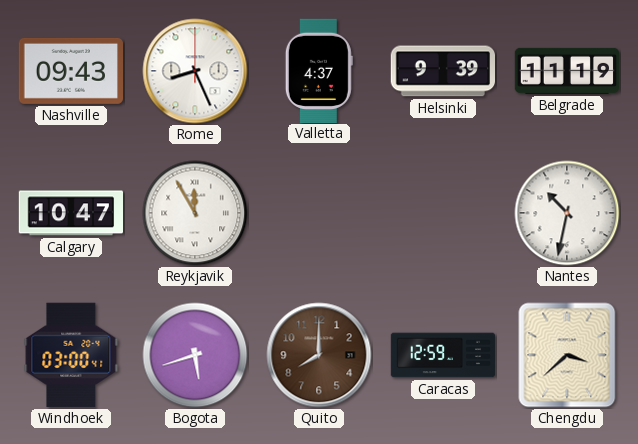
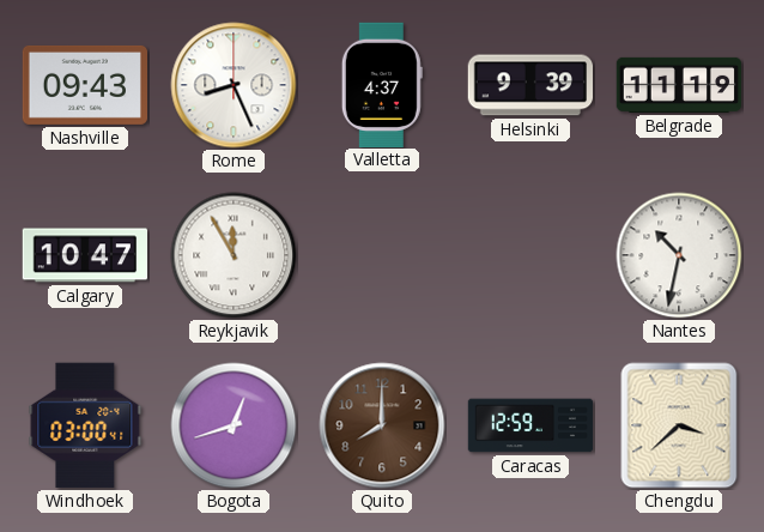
Bogota: 5:42 -> 12:42
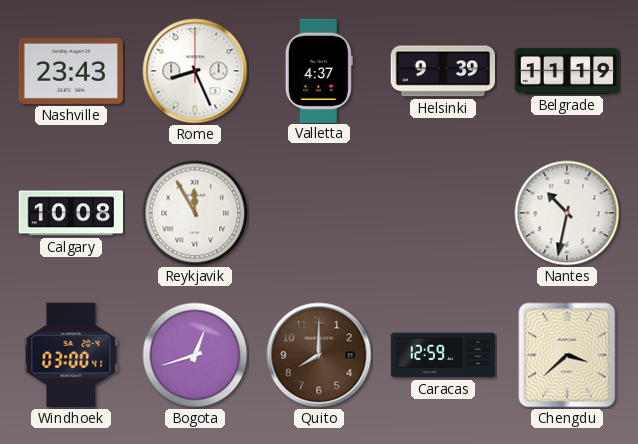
Nashville: 09:43 -> 23:43
Calgary: 10:47 -> 10:08
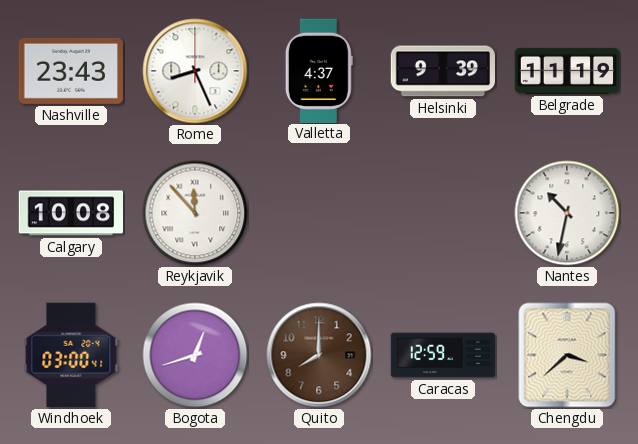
Reykjavik: 11:55 -> 11:53
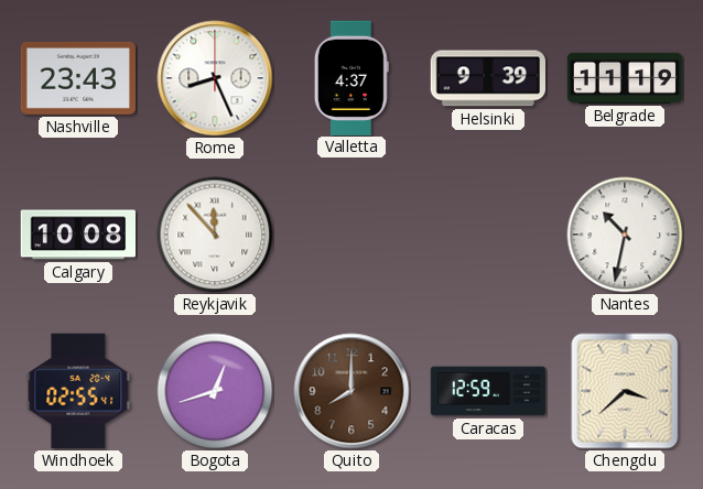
Windhoek: 03:00 -> 02:55
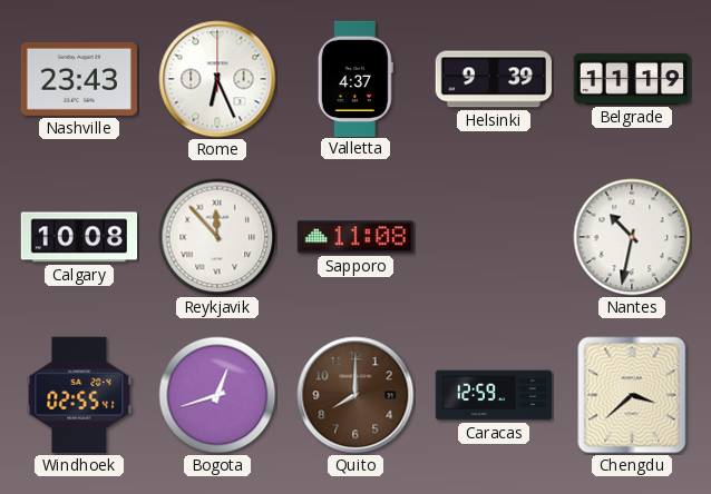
Rome: 8:26 -> 6:26
Sapporo: none -> 11:08
